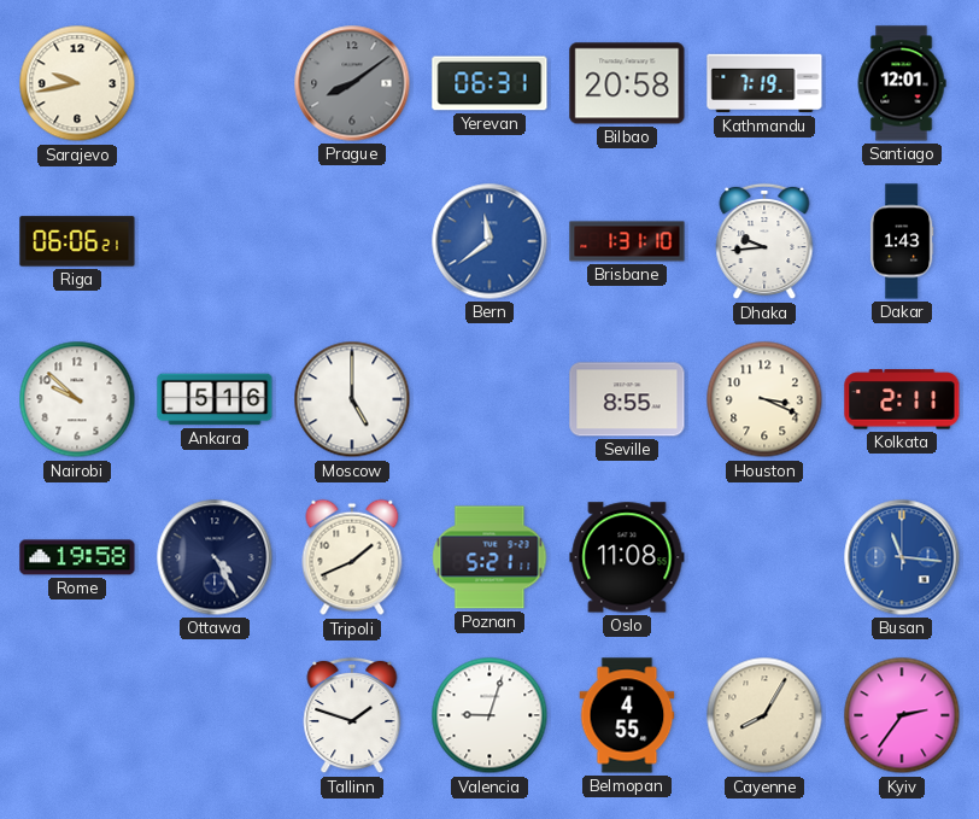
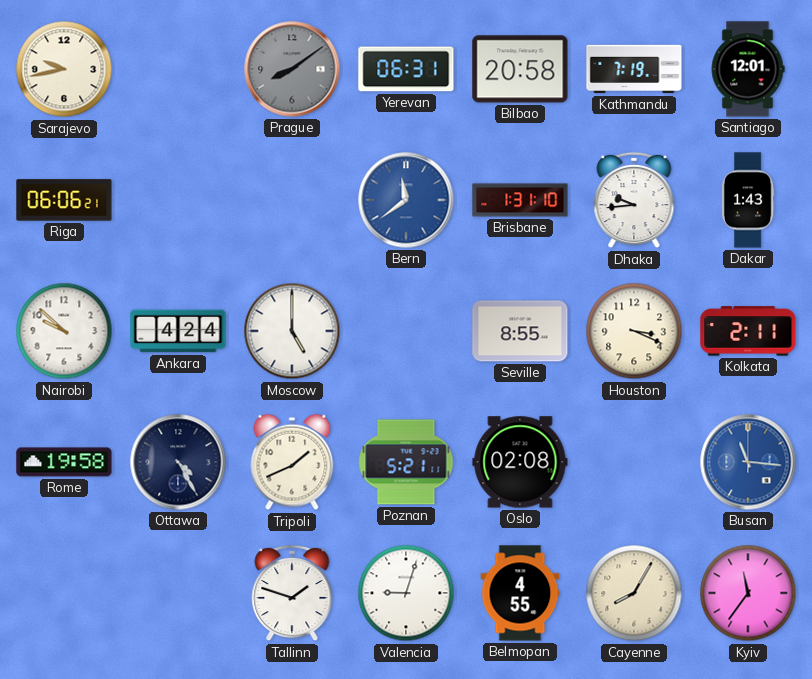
Ankara: 5:16 -> 4:24
Oslo: 11:08 -> 02:08
Kyiv: 2:36 -> 11:36
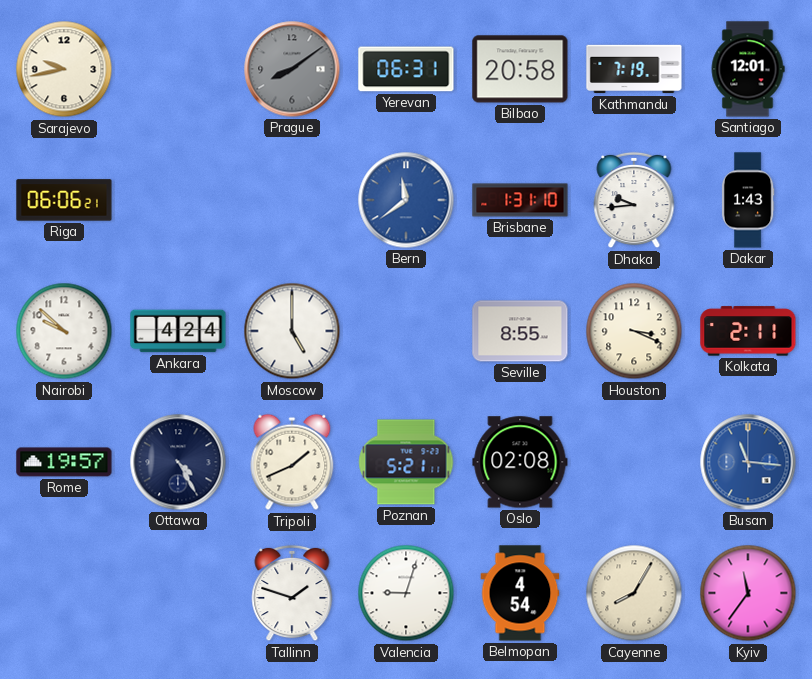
Rome: 19:58 -> 19:57
Belmopan: 4:55 -> 4:54
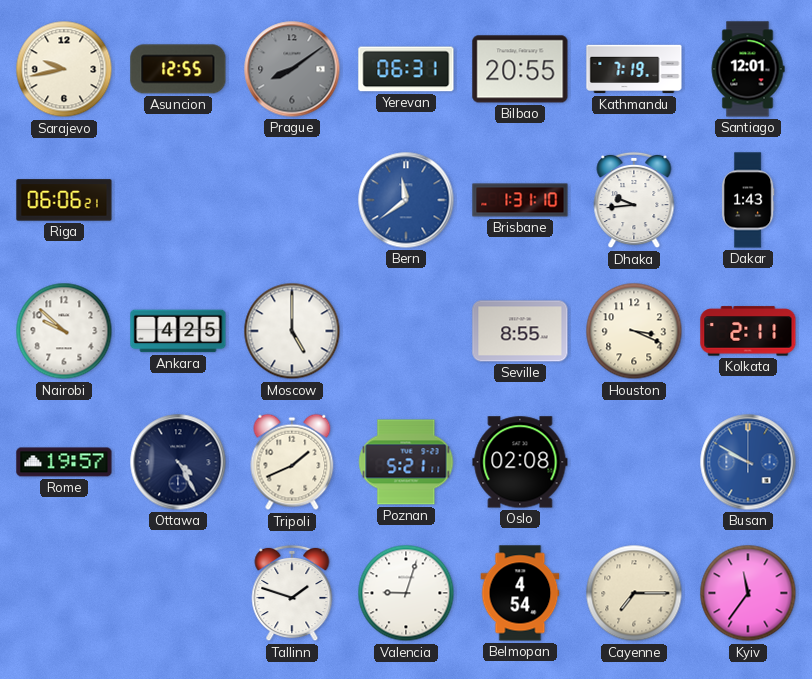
Asuncion: none -> 12:55
Bilbao: 20:58 -> 20:55
Ankara: 4:24 -> 4:25
Busan: 11:16 -> 9:50
Cayenne: 8:05 -> 7:15
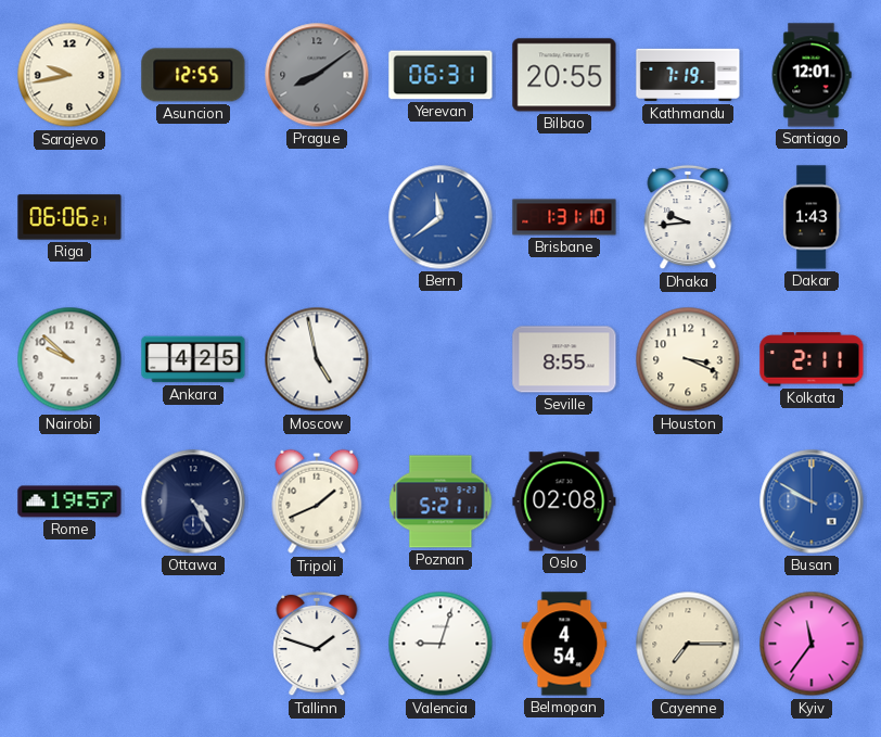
Moscow: 5:00 -> 4:58
